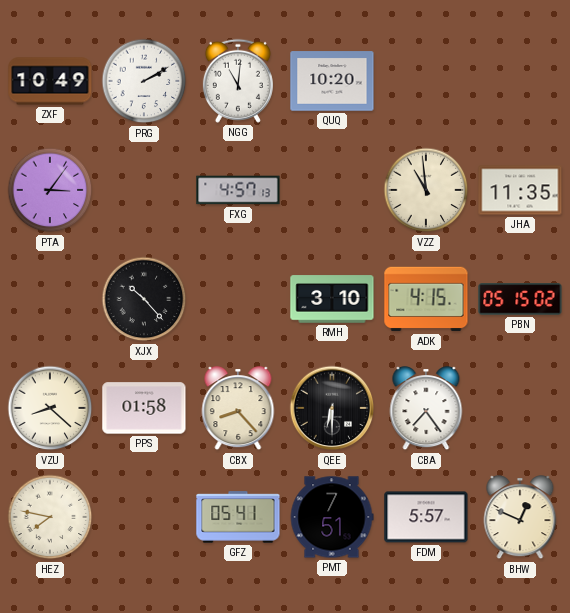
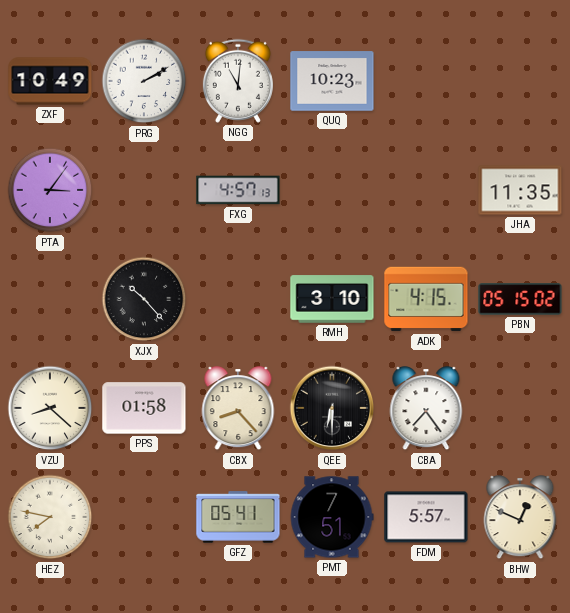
QUQ: 10:20 -> 10:23
VZZ: 10:59 -> none
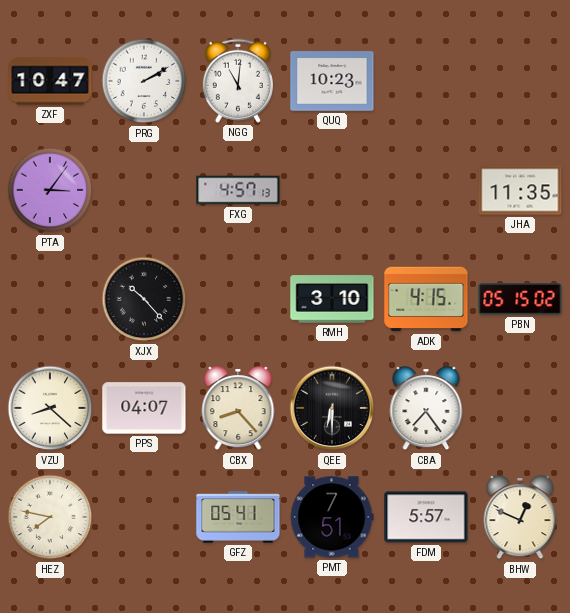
ZXF: 10:49 -> 10:47
PPS: 01:58 -> 04:07
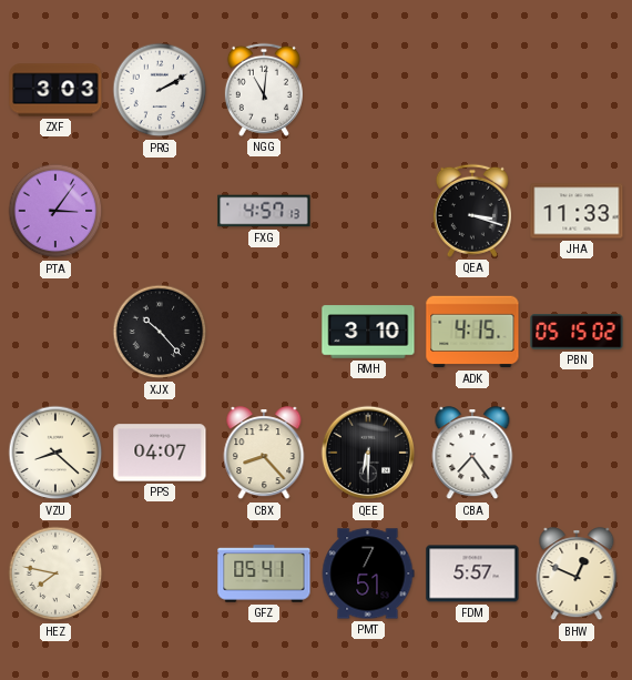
ZXF: 10:47 -> 3:03
QUQ: 10:23 -> none
QEA: none -> 3:18
JHA: 11:35 -> 11:33
